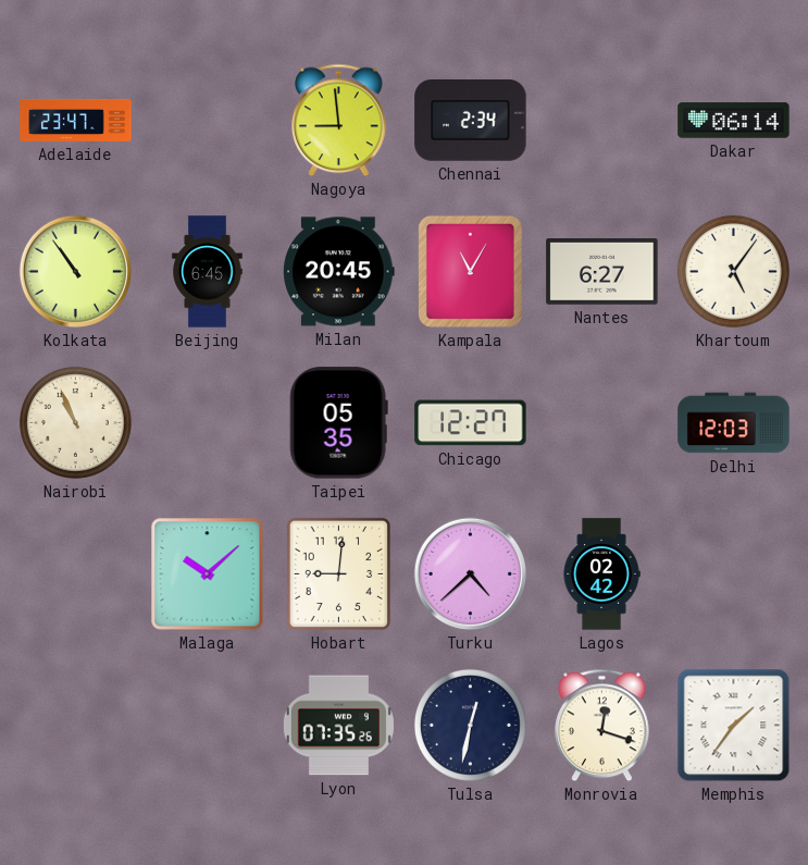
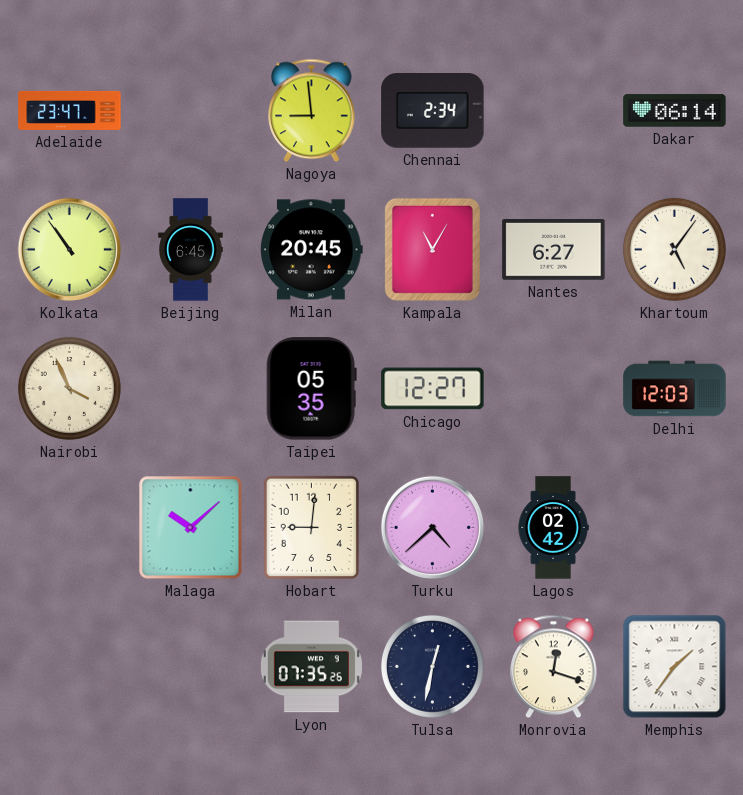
Nairobi: 10:56 -> 3:56
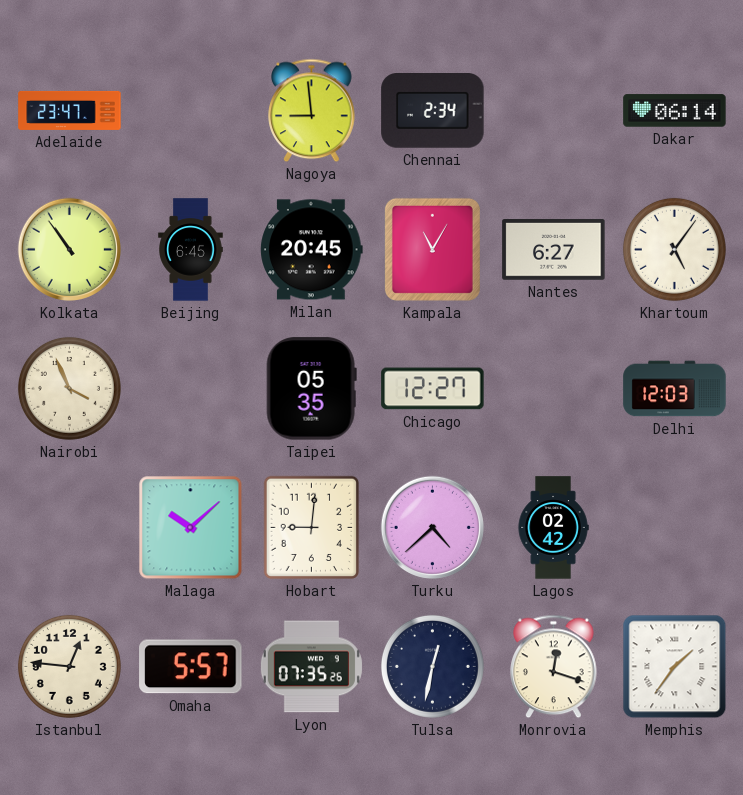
Istanbul: none -> 12:46
Omaha: none -> 5:57
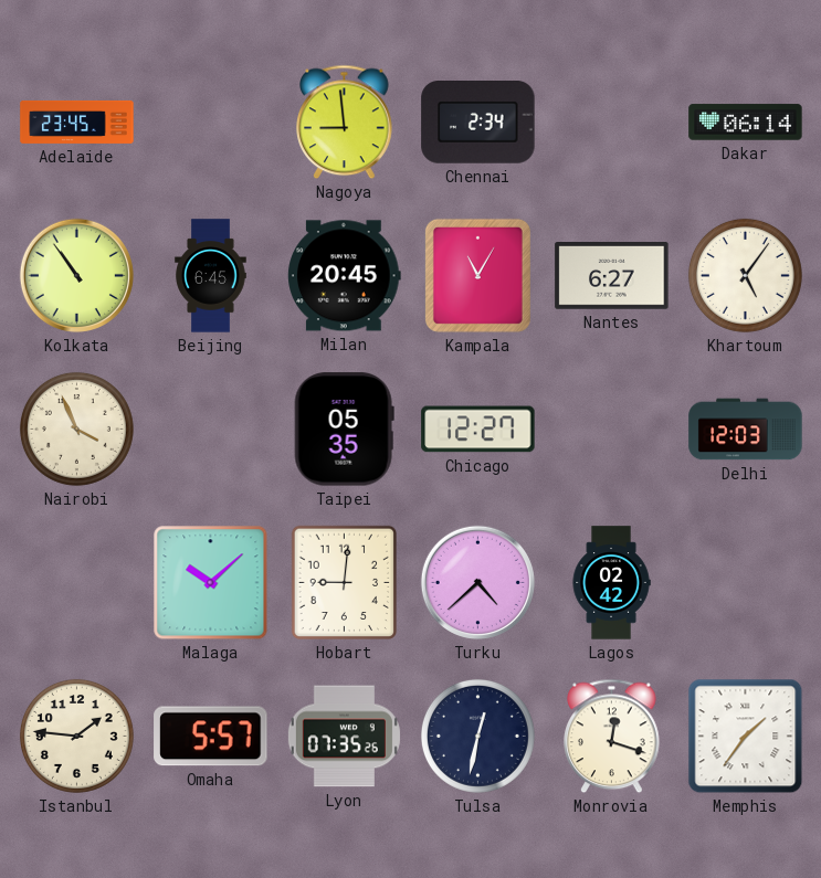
Adelaide: 23:47 -> 23:45
Istanbul: 12:46 -> 1:46
